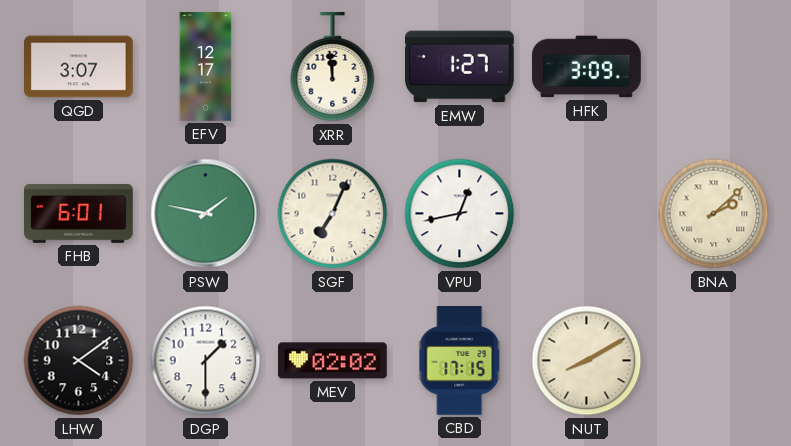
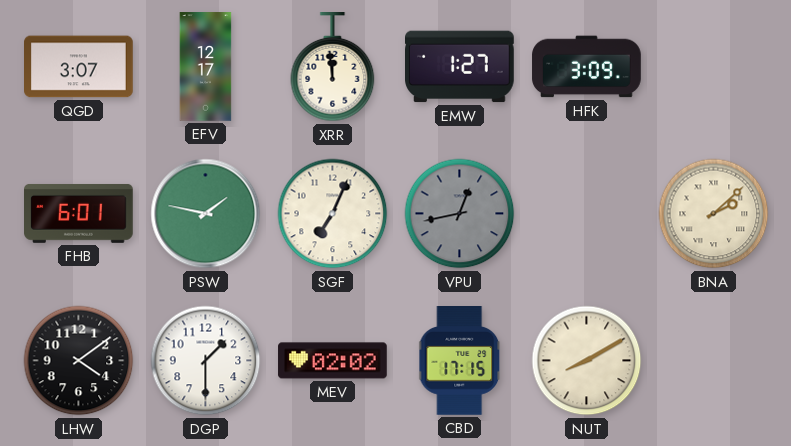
VPU dial: white -> grey
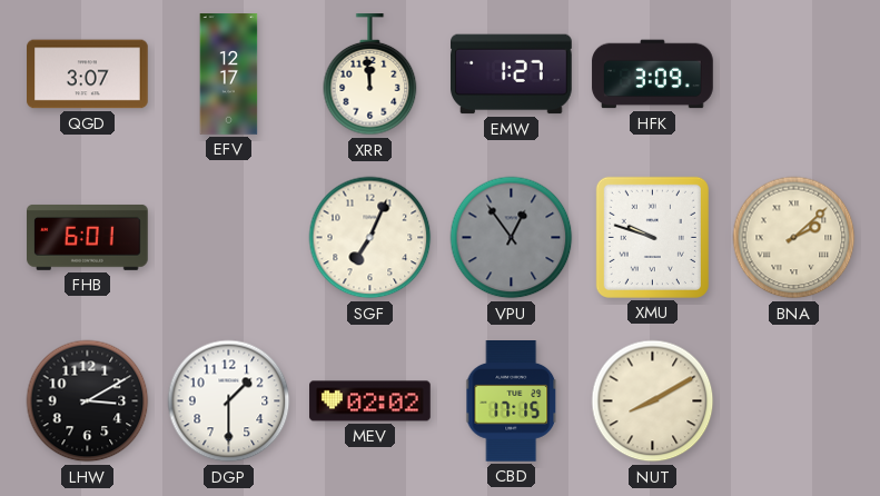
PSW: 1:47 -> none
VPU: 12:43 -> 12:54
XMU: none -> 9:48
LHW: 4:09 -> 3:10
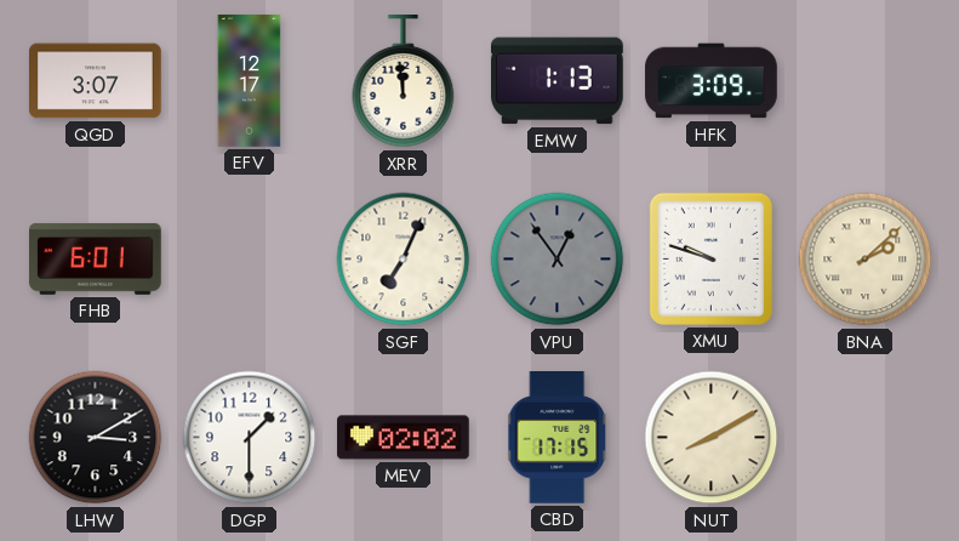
EMW: 1:27 -> 1:13
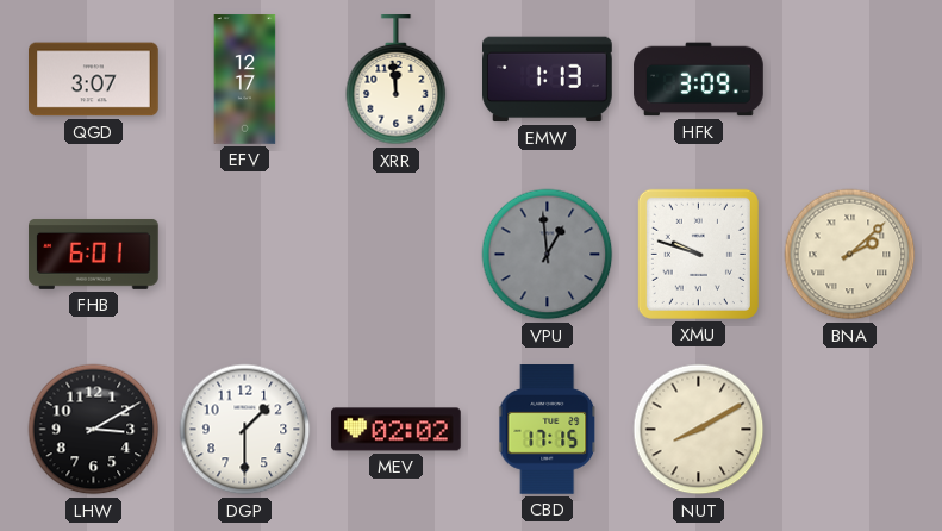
SGF: 7:04 -> none
VPU: 12:54 -> 12:59
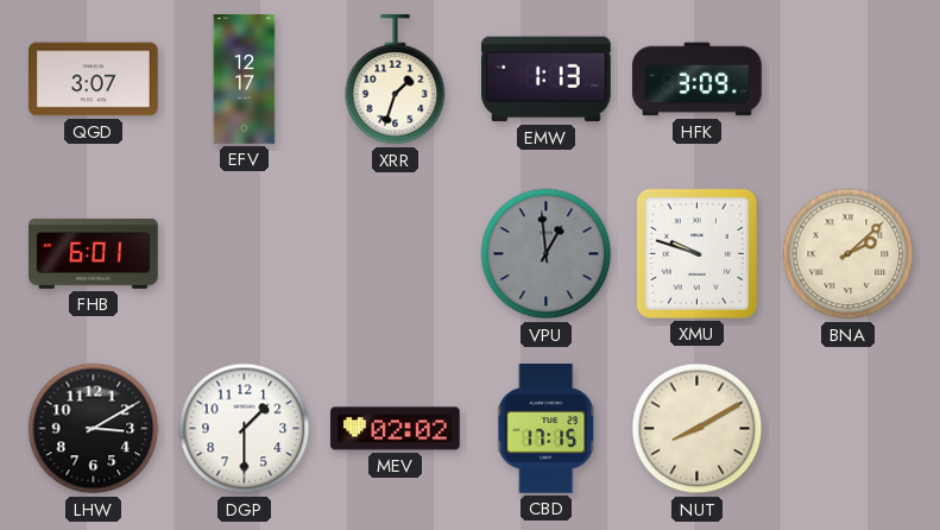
XRR: 11:59 -> 1:33
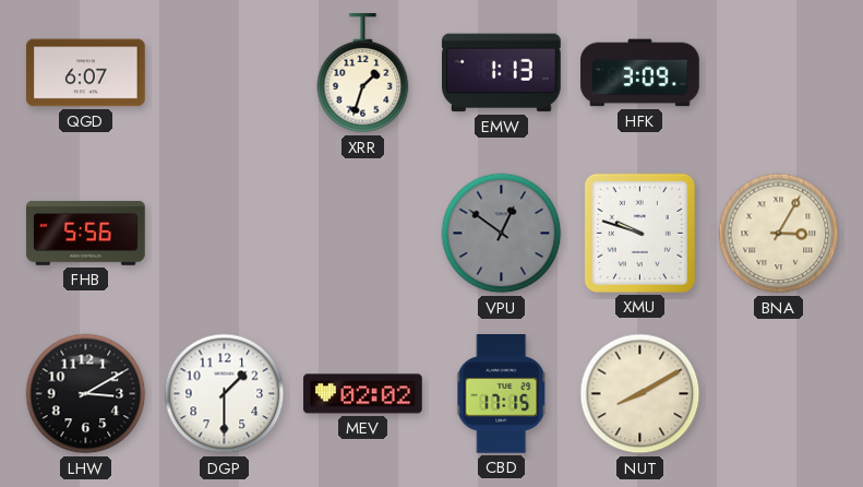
QGD: 3:07 -> 6:07
EFV: 12:17 -> none
FHB: 6:01 -> 5:56
VPU: 12:59 -> 12:51
BNA: 2:08 -> 3:05
